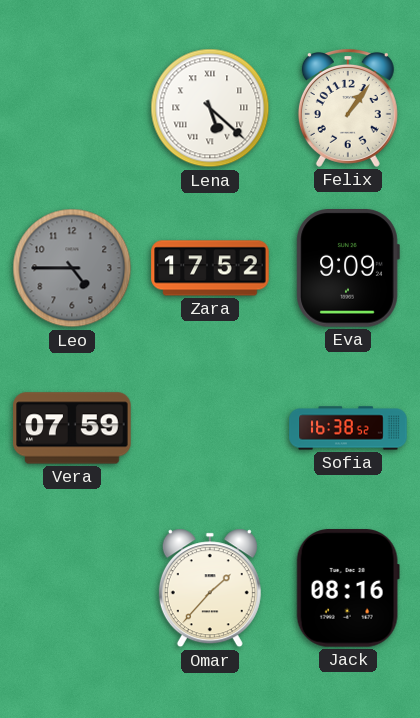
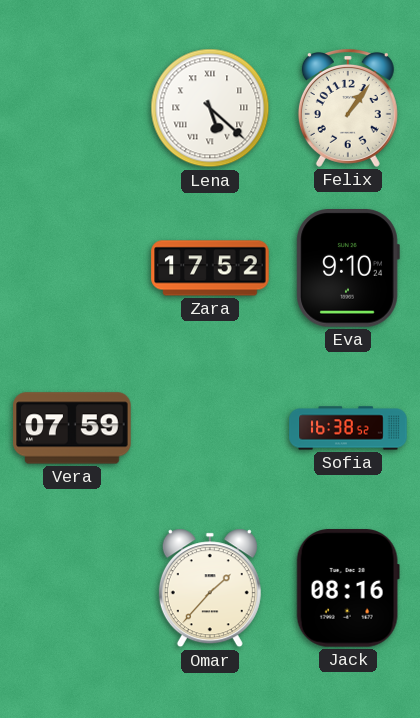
Leo: 4:45 -> none
Eva: 9:09 -> 9:10
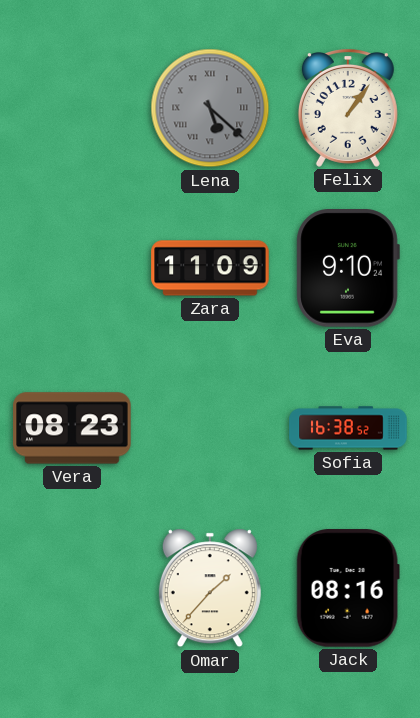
Lena dial: white -> grey
Zara: 17:52 -> 11:09
Vera: 07:59 -> 08:23
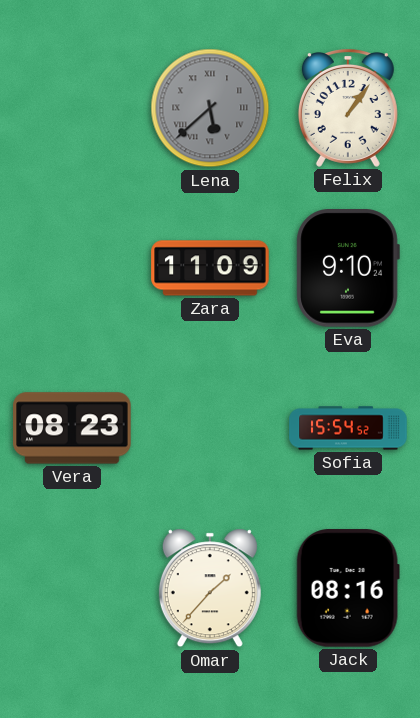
Lena: 5:22 -> 5:38
Sofia: 16:38 -> 15:54
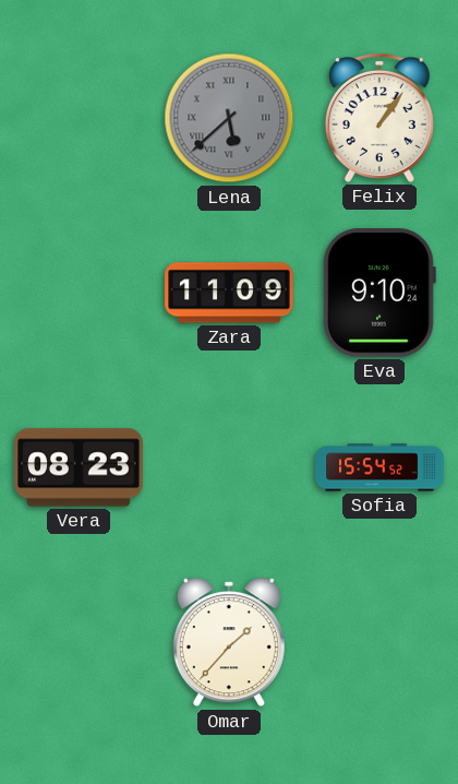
Jack: 08:16 -> none
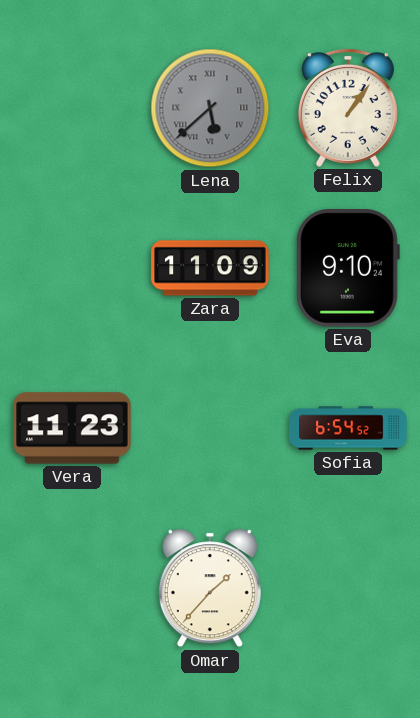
Vera: 08:23 -> 11:23
Sofia: 15:54 -> 6:54
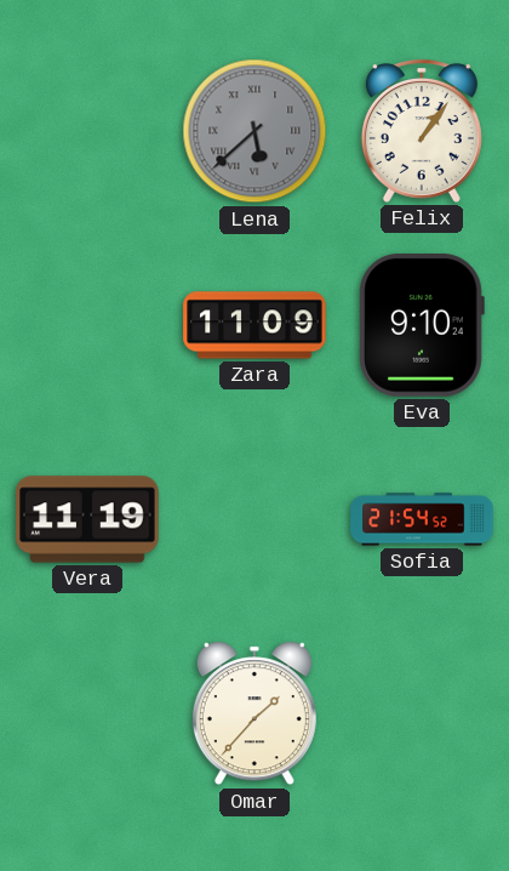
Vera: 11:23 -> 11:19
Sofia: 6:54 -> 21:54
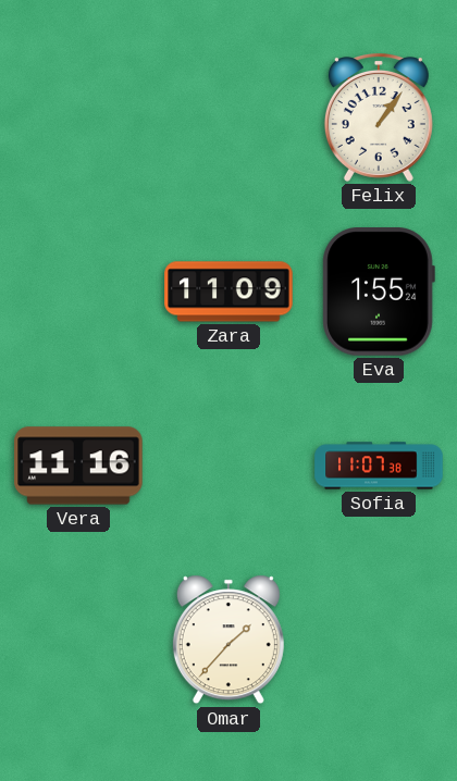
Lena: 5:38 -> none
Eva: 9:10 -> 1:55
Vera: 11:19 -> 11:16
Sofia: 21:54 -> 11:07
